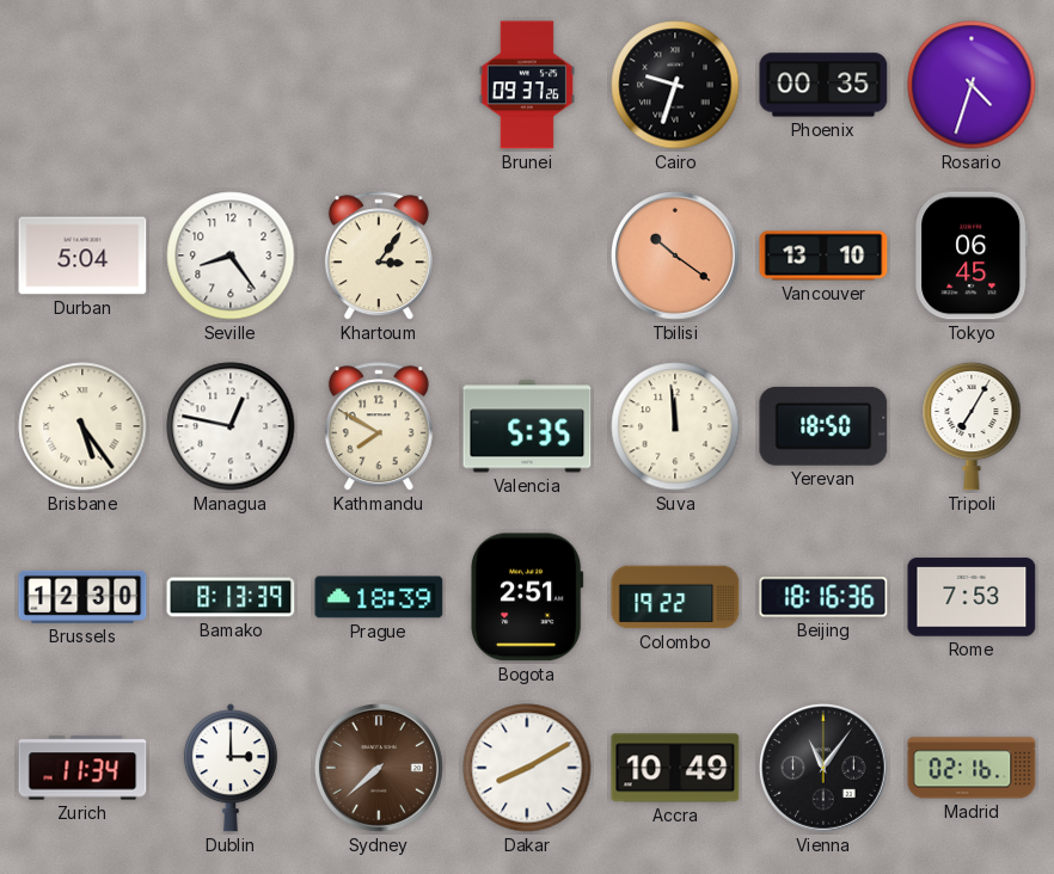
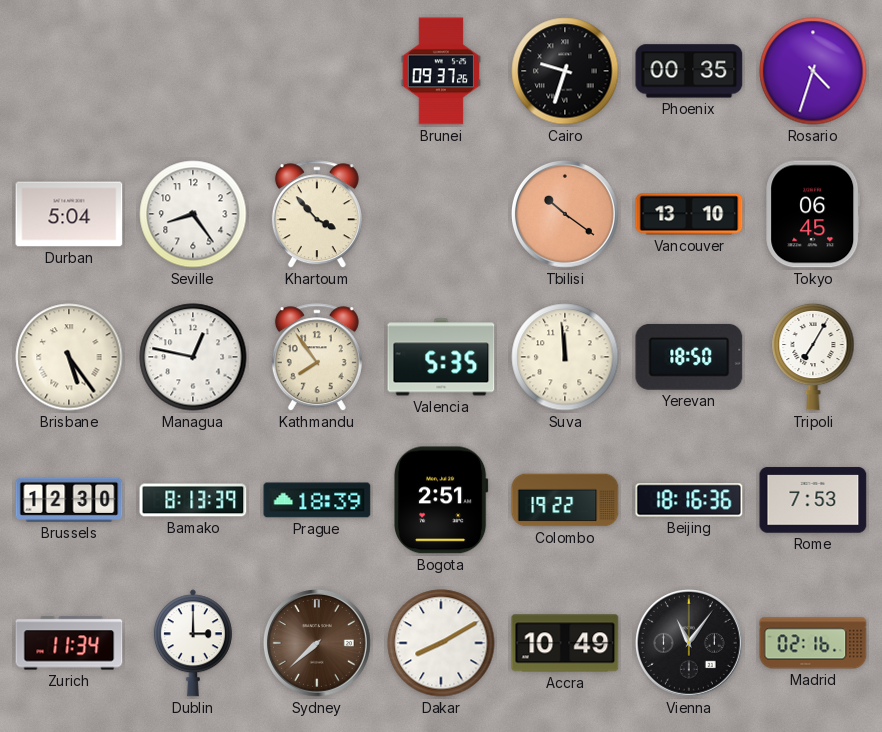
Khartoum: 3:06 -> 3:53
Kathmandu: 7:50 -> 7:54
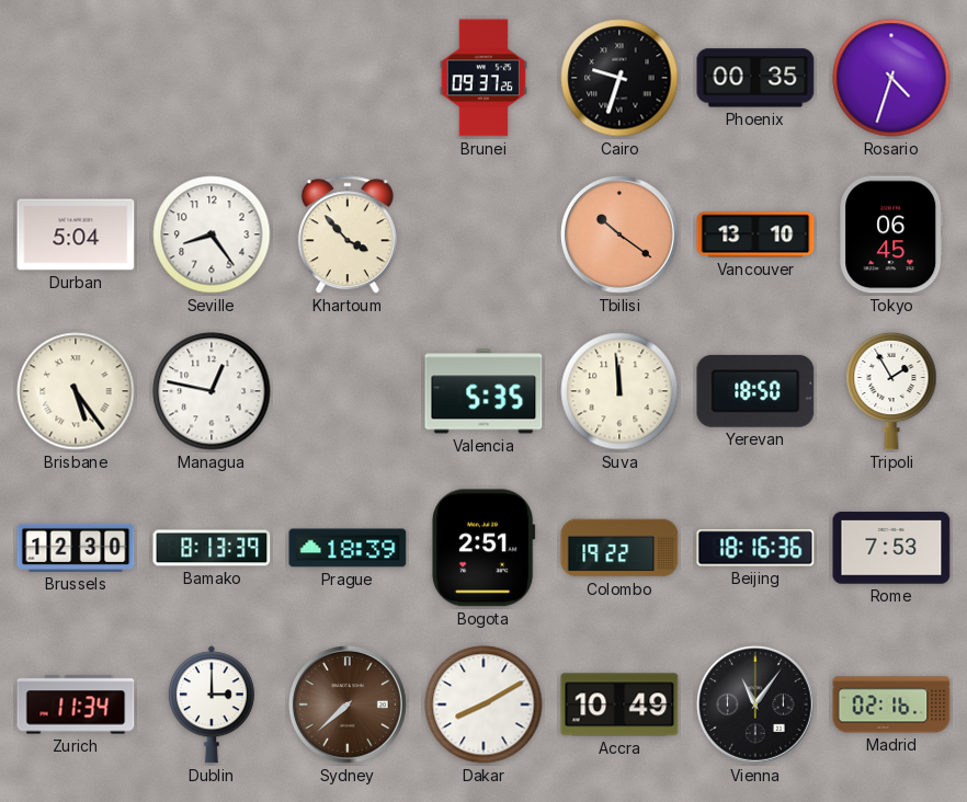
Kathmandu: 7:54 -> none
Tripoli: 7:05 -> 1:55
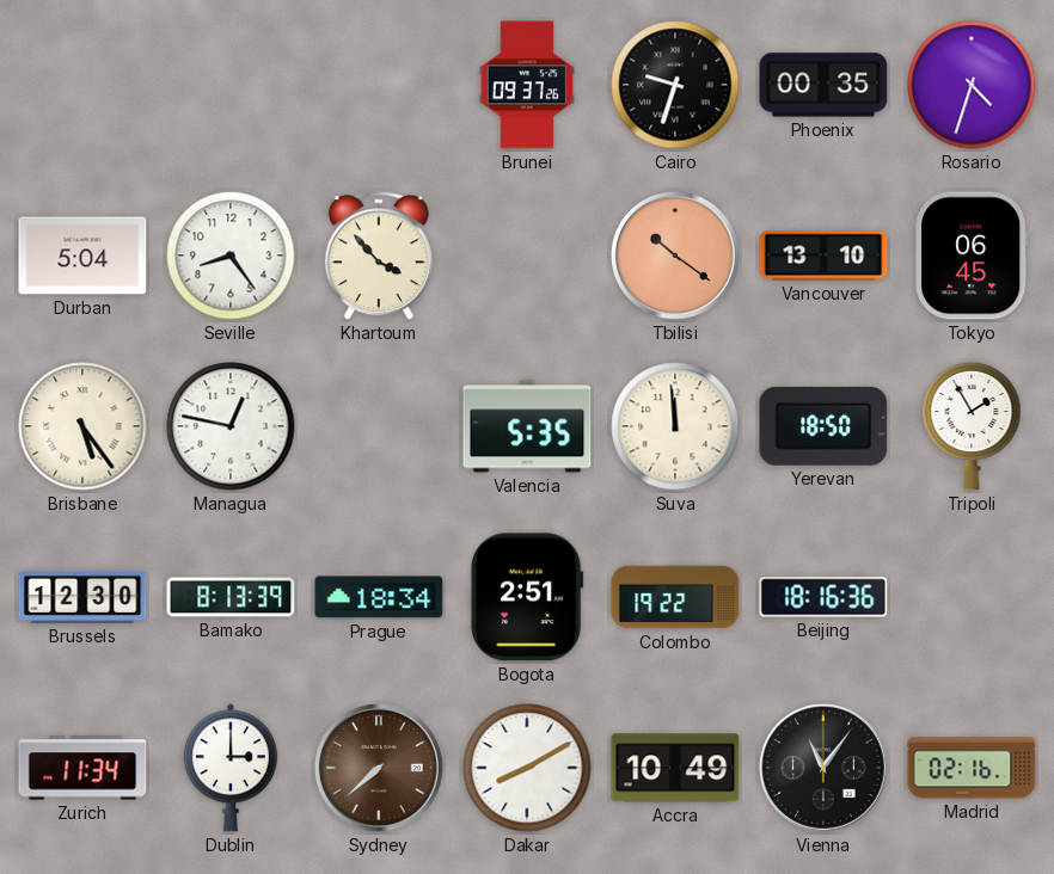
Prague: 18:39 -> 18:34
Rome: 7:53 -> none
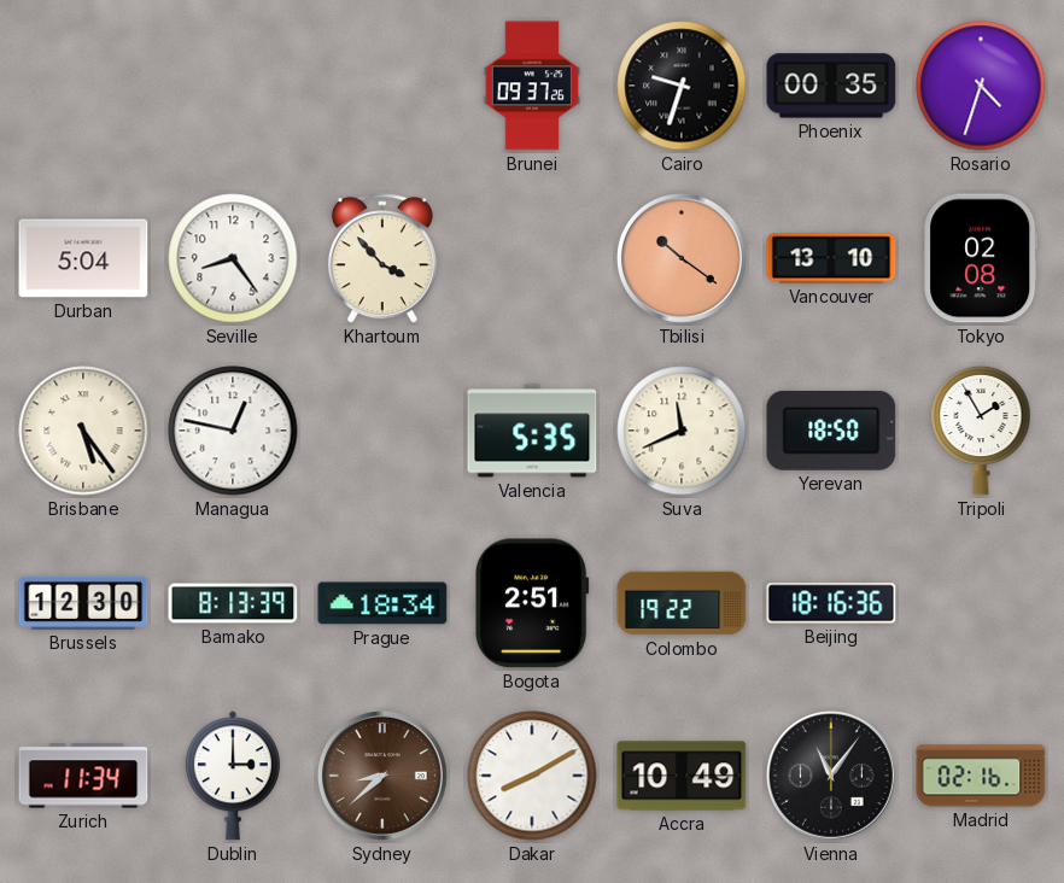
Tokyo: 06:45 -> 02:08
Suva: 11:59 -> 11:41
Sydney: 7:38 -> 8:38
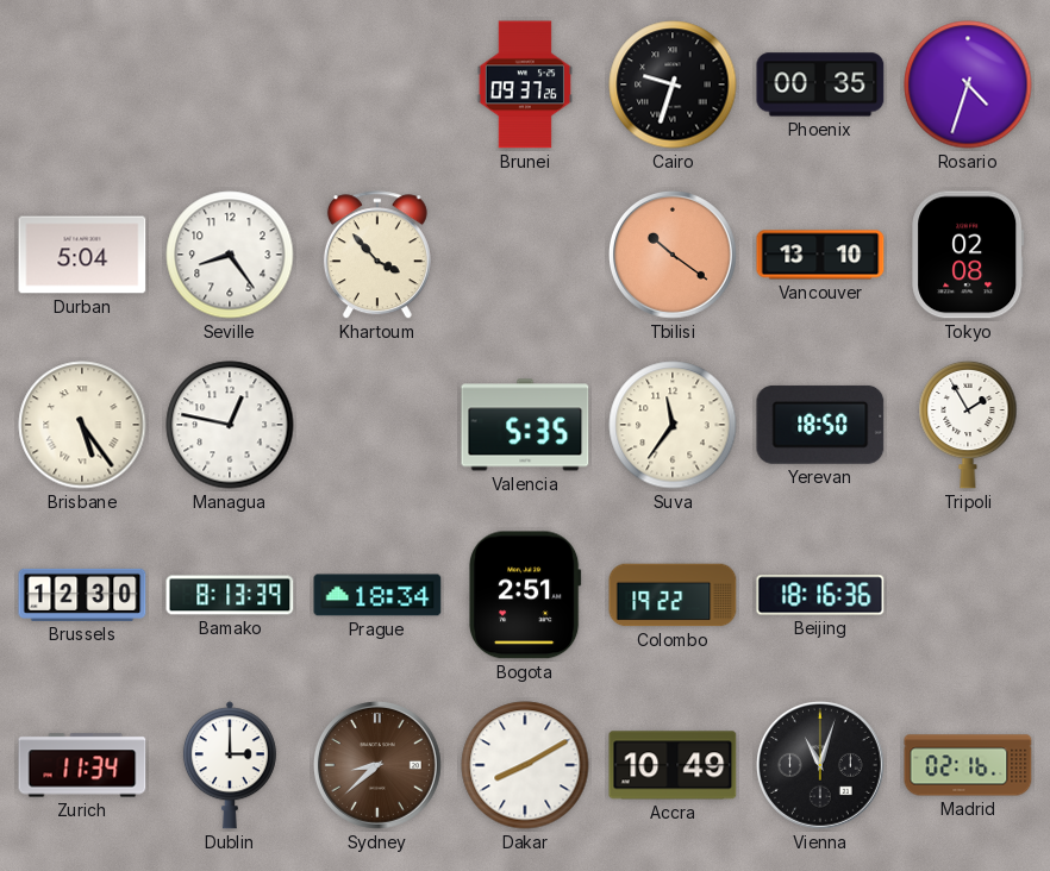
Suva: 11:41 -> 11:36
Vienna: 11:06 -> 11:03
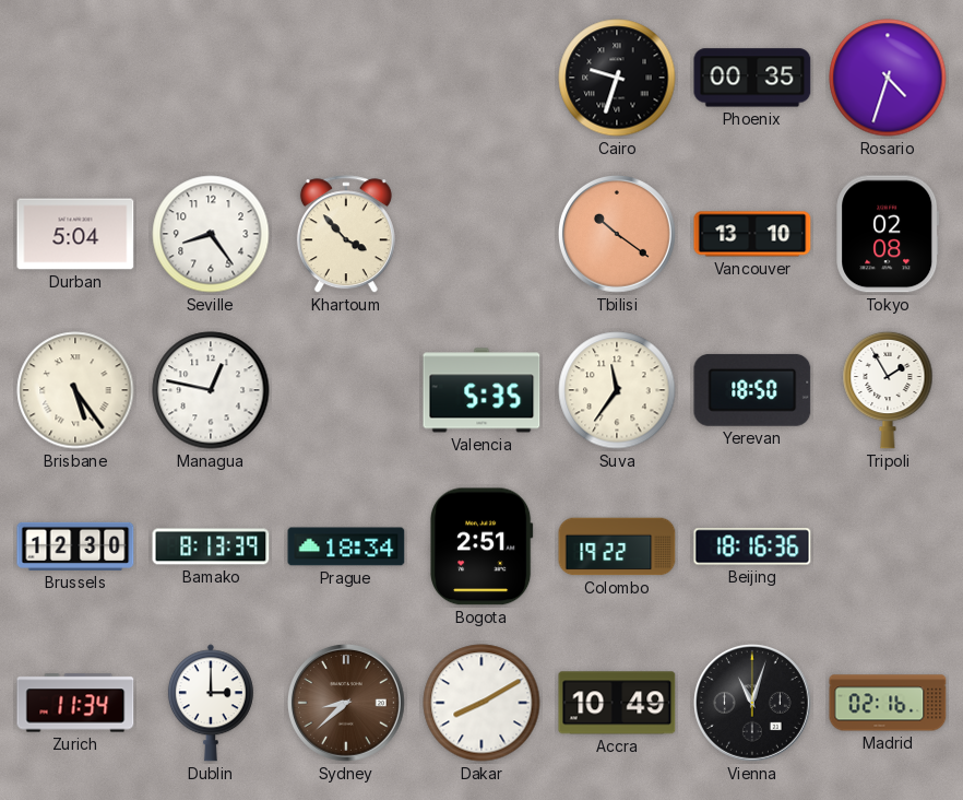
Brunei: 09:37 -> none
